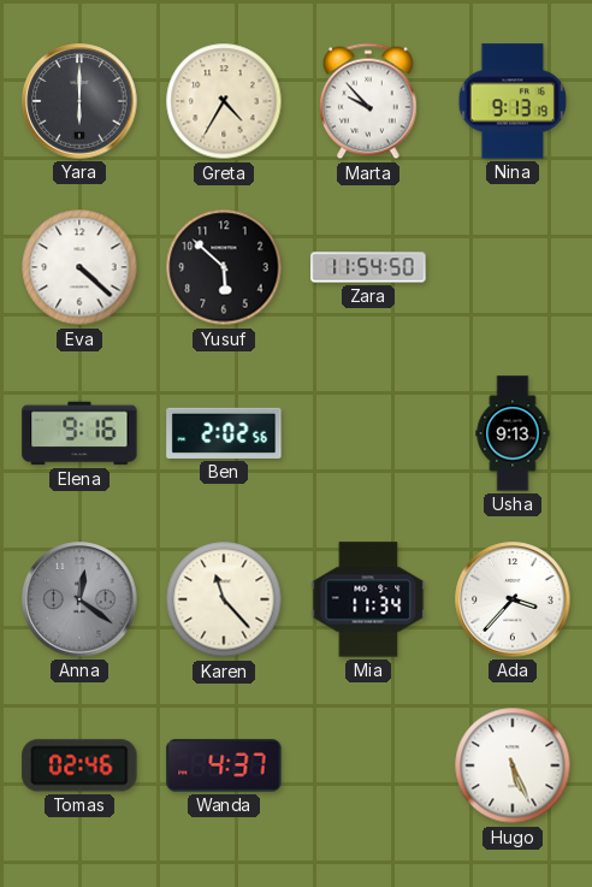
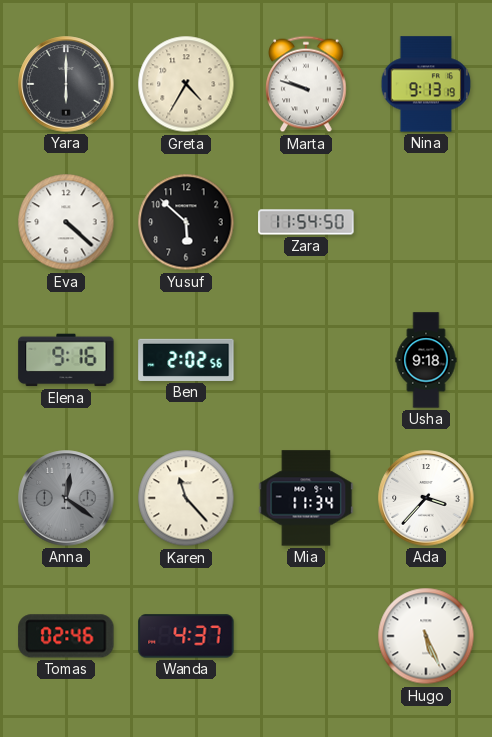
Marta: 9:53 -> 9:48
Usha: 9:13 -> 9:18
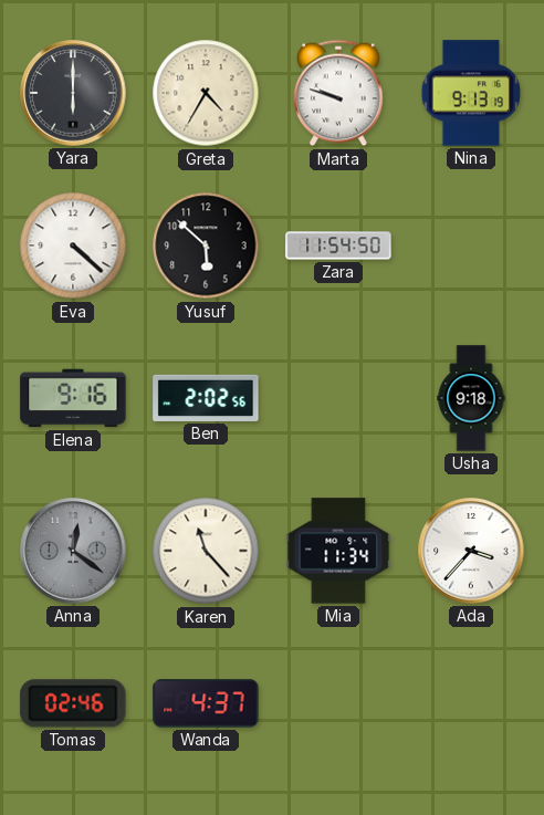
Hugo: 5:26 -> none
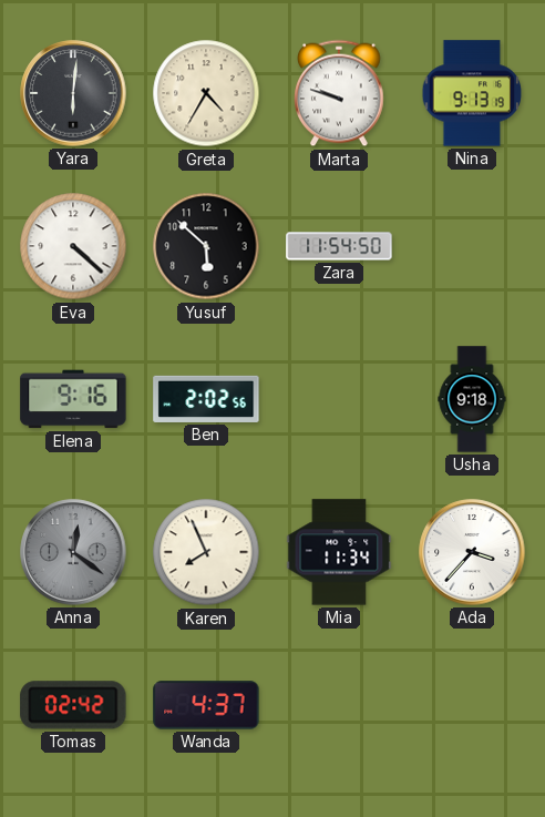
Yara: 6:00 -> 6:01
Karen: 11:23 -> 7:56
Tomas: 02:46 -> 02:42
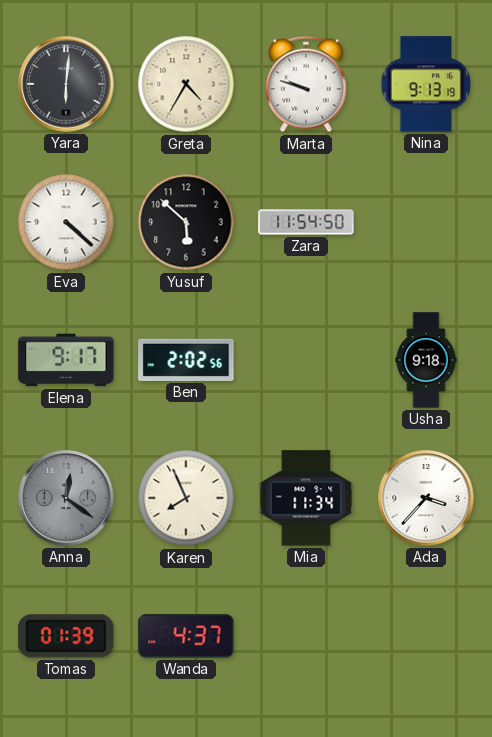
Elena: 9:16 -> 9:17
Tomas: 02:42 -> 01:39
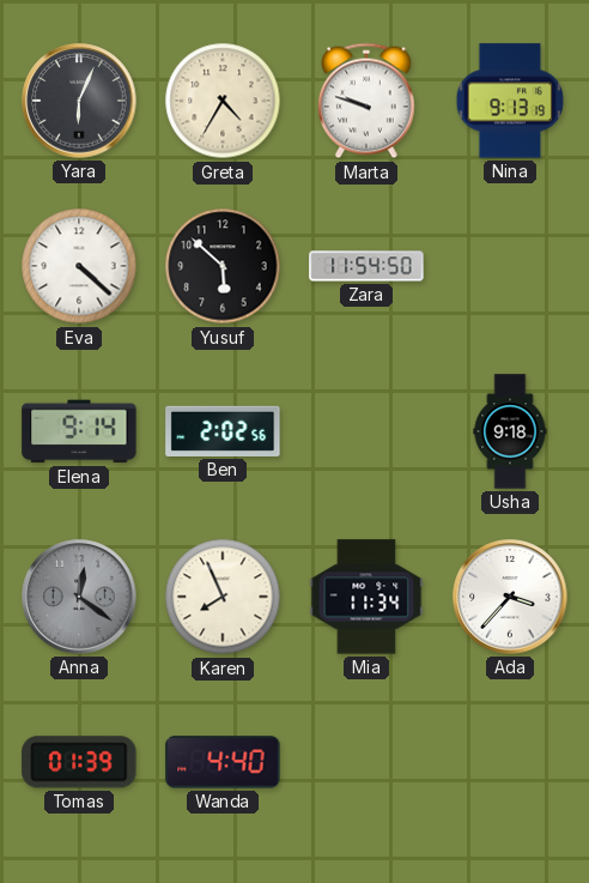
Yara: 6:01 -> 6:04
Elena: 9:17 -> 9:14
Wanda: 4:37 -> 4:40
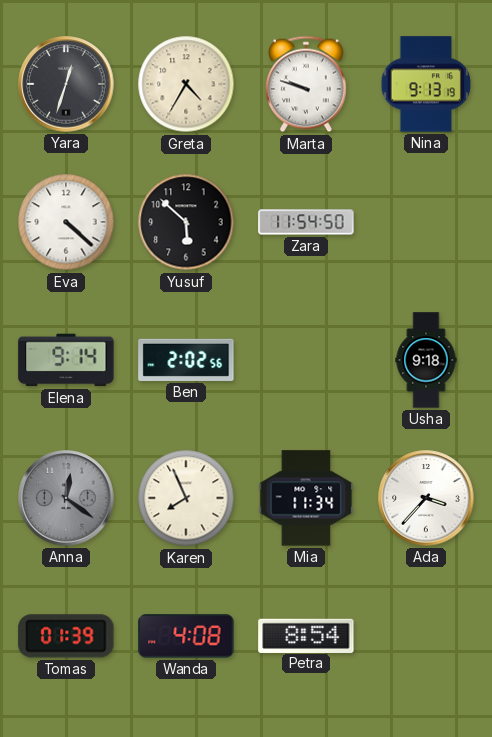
Yara: 6:04 -> 12:33
Wanda: 4:40 -> 4:08
Petra: none -> 8:54
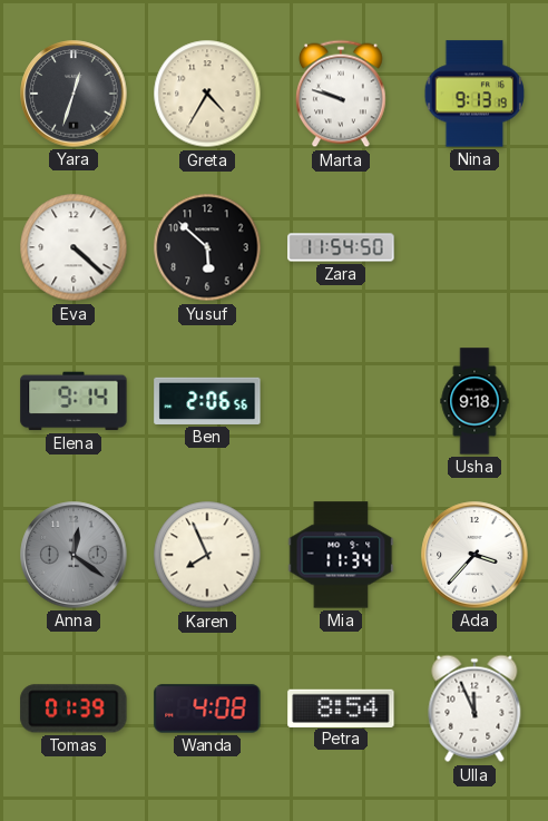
Ben: 2:02 -> 2:06
Ulla: none -> 11:56
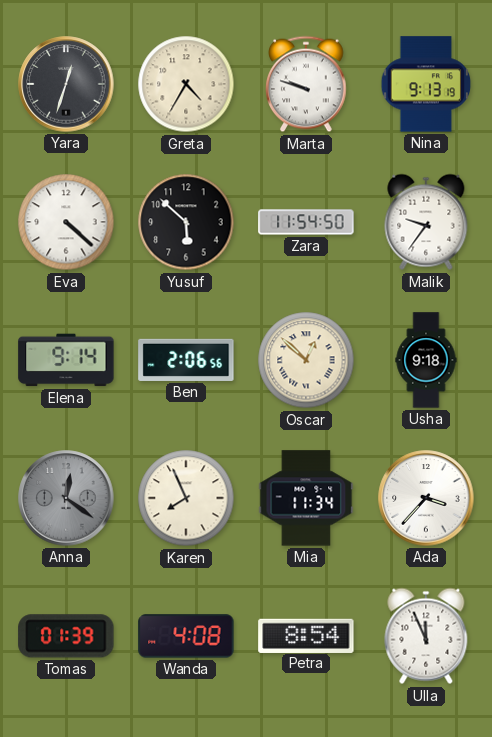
Malik: none -> 9:36
Oscar: none -> 12:52
